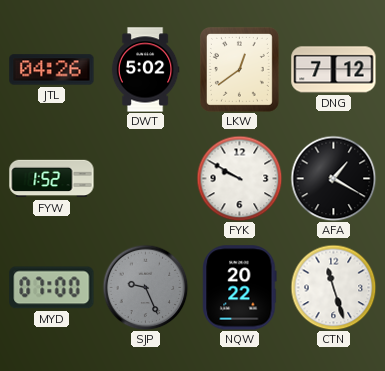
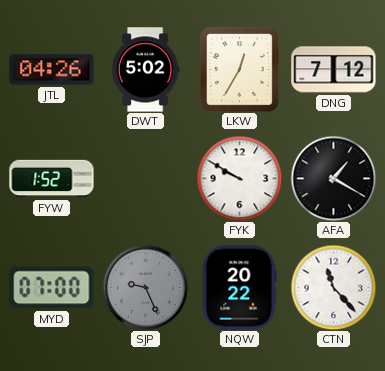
LKW: 12:39 -> 12:35
CTN: 11:27 -> 11:23
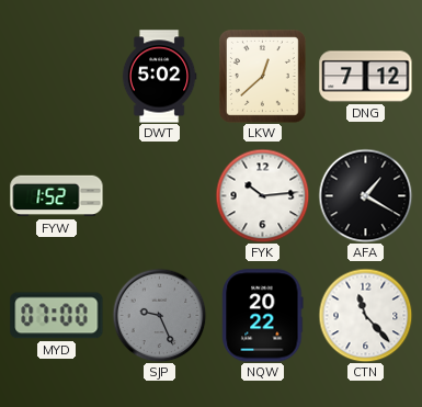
JTL: 04:26 -> none
LKW: 12:35 -> 12:38
FYK: 9:50 -> 10:14
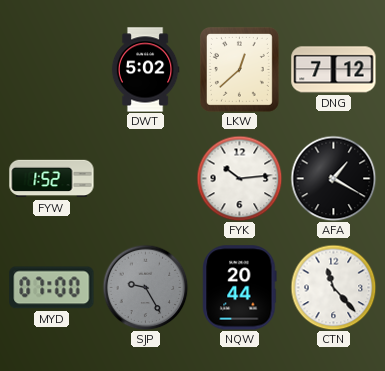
SJP: 9:26 -> 9:25
NQW: 20:22 -> 20:44
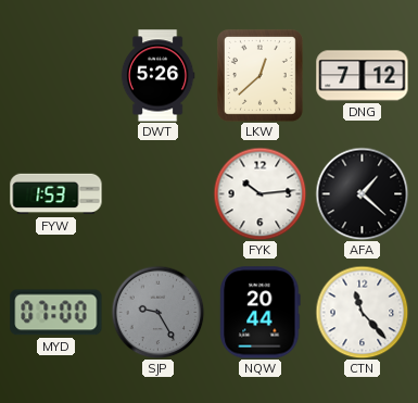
DWT: 5:02 -> 5:26
FYW: 1:52 -> 1:53
AFA: 1:20 -> 1:22
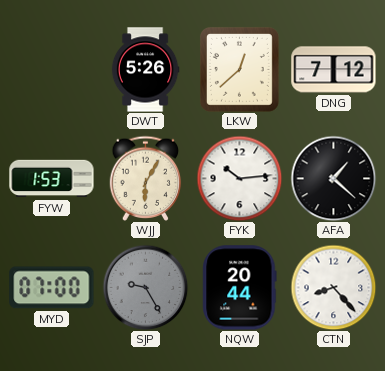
WJJ: none -> 6:05
CTN: 11:23 -> 8:23
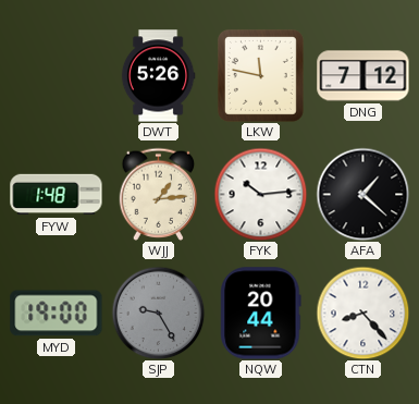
LKW: 12:38 -> 11:47
FYW: 1:53 -> 1:48
WJJ: 6:05 -> 1:14
MYD: 07:00 -> 19:00
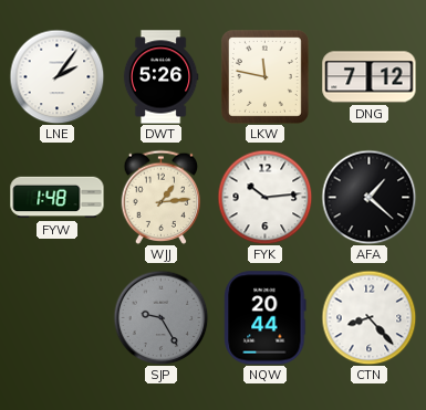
LNE: none -> 2:06
MYD: 19:00 -> none
